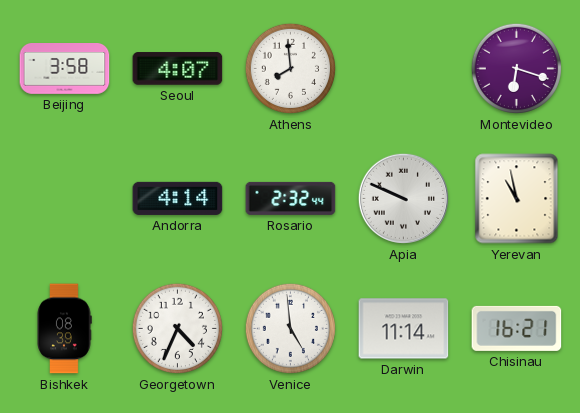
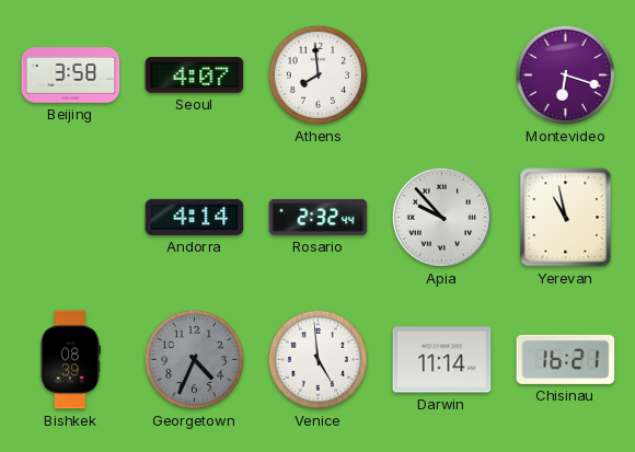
Apia: 9:49 -> 9:53
Georgetown dial: white -> grey
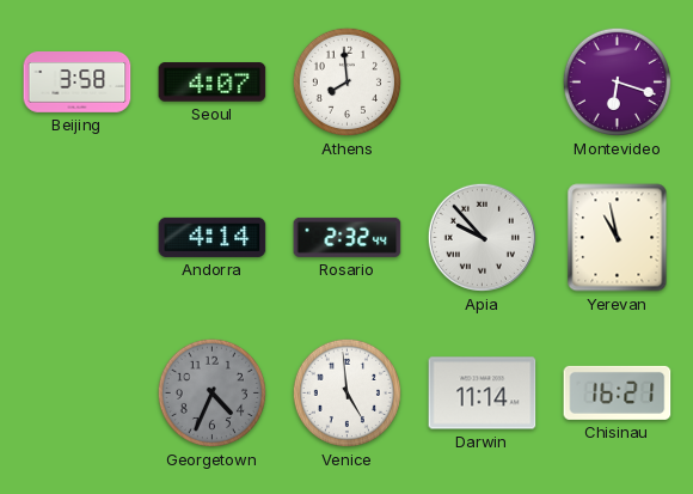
Bishkek: 08:39 -> none
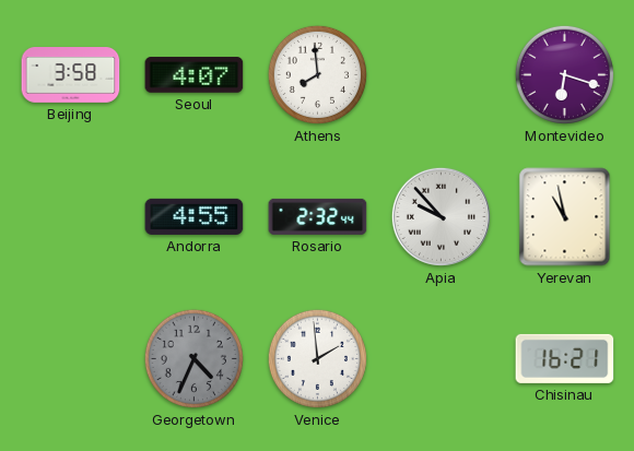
Andorra: 4:14 -> 4:55
Venice: 4:59 -> 1:59
Darwin: 11:14 -> none
